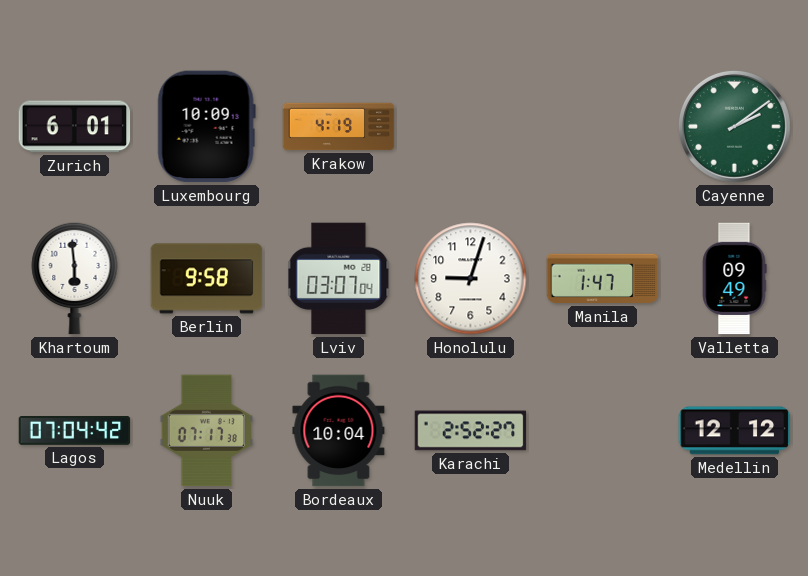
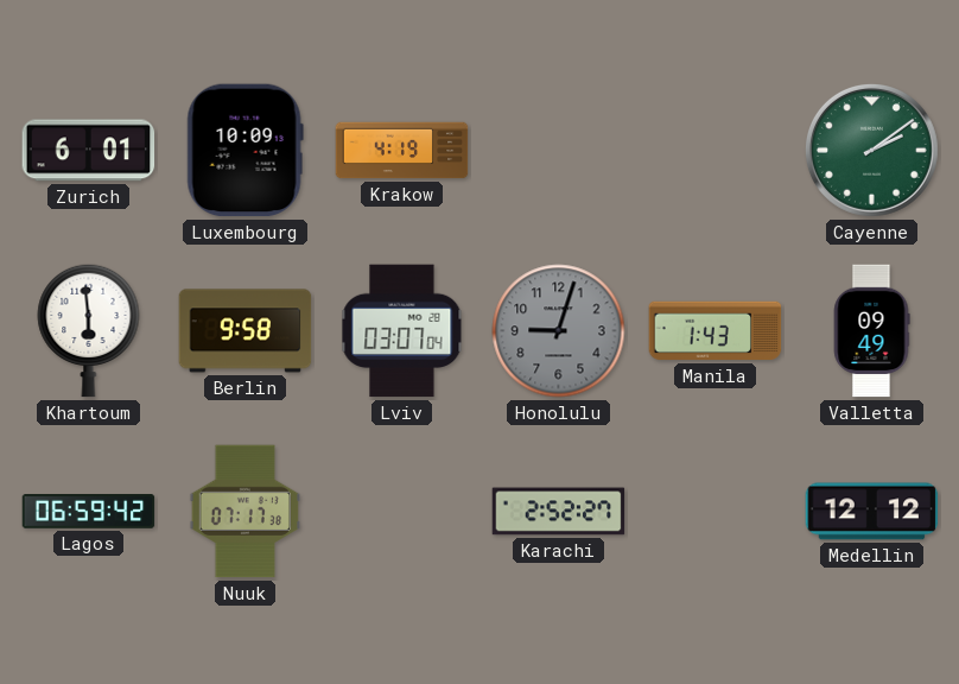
Honolulu dial: white -> grey
Manila: 1:47 -> 1:43
Lagos: 07:04 -> 06:59
Bordeaux: 10:04 -> none
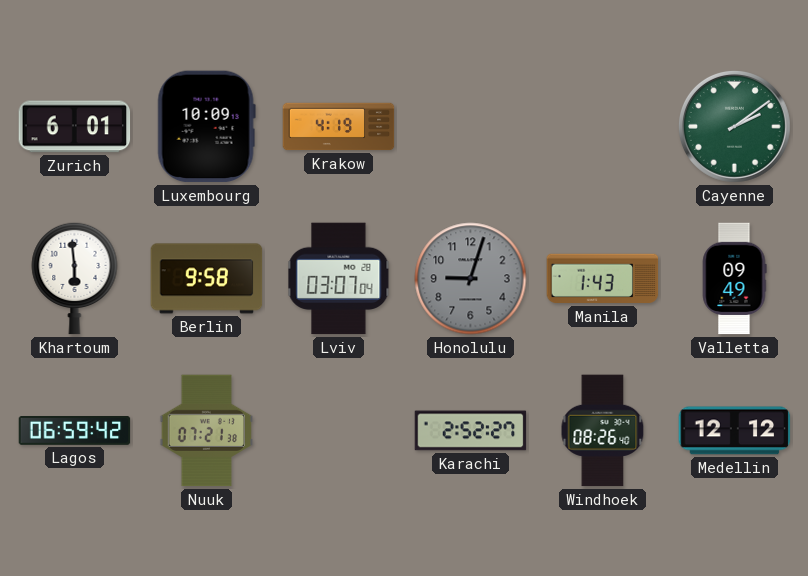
Nuuk: 07:17 -> 07:21
Windhoek: none -> 08:26
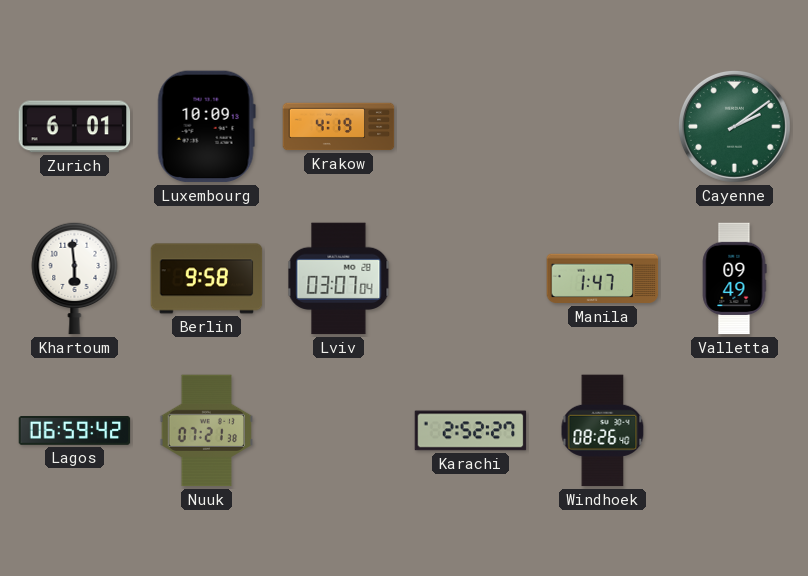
Honolulu: 9:03 -> none
Manila: 1:43 -> 1:47
Medellin: 12:12 -> none
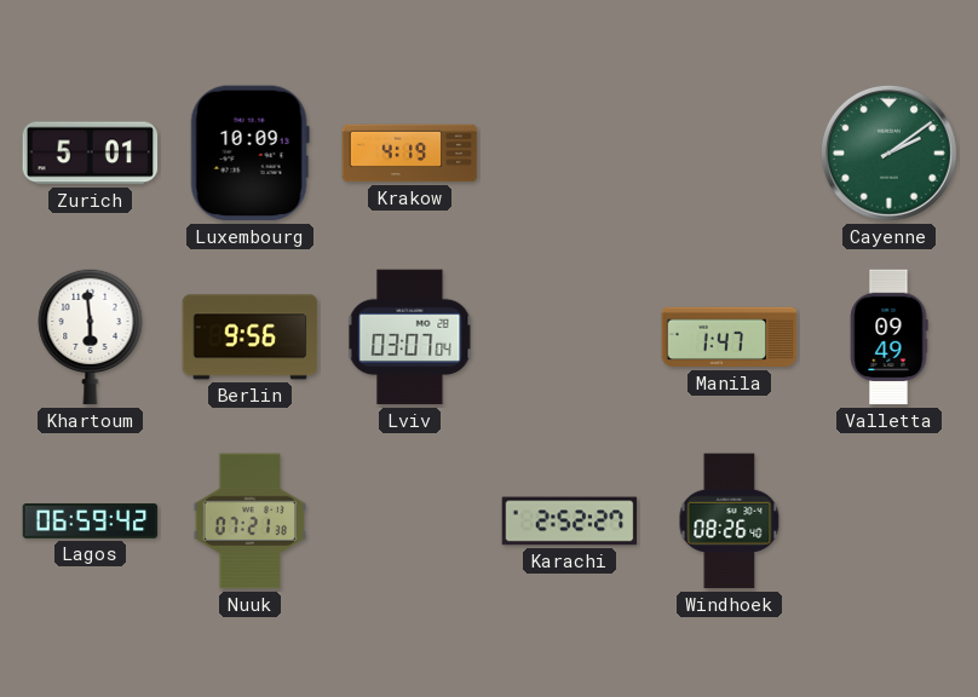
Zurich: 6:01 -> 5:01
Berlin: 9:58 -> 9:56
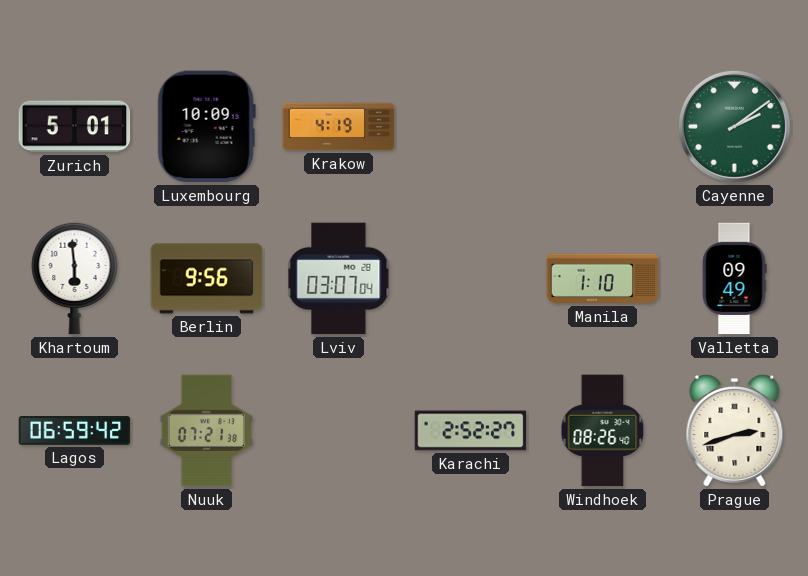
Manila: 1:47 -> 1:10
Prague: none -> 2:42
